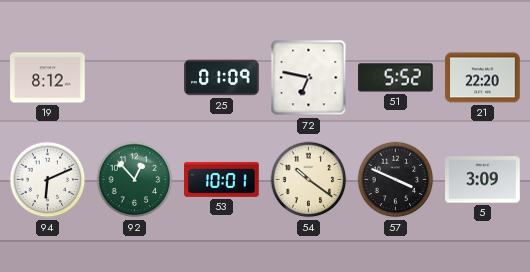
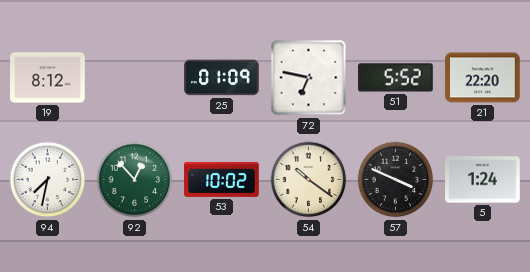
94: 6:11 -> 7:32
53: 10:01 -> 10:02
5: 3:09 -> 1:24
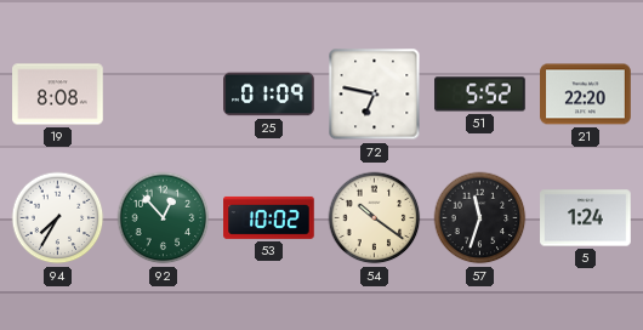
19: 8:12 -> 8:08
94: 7:32 -> 7:35
57: 3:49 -> 11:33
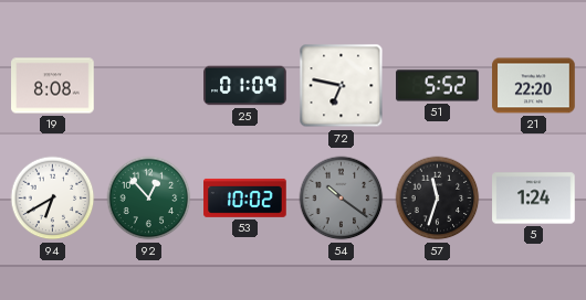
94: 7:35 -> 6:40
54 dial: cream -> grey
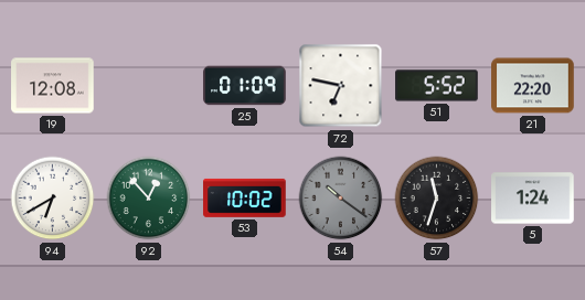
19: 8:08 -> 12:08
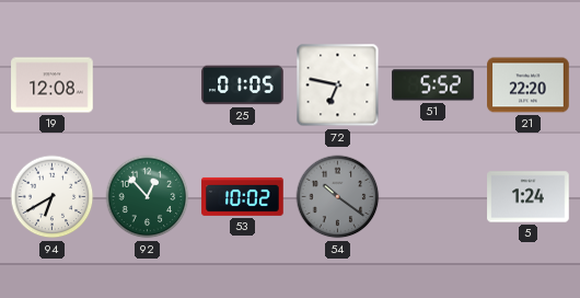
25: 01:09 -> 01:05
57: 11:33 -> none
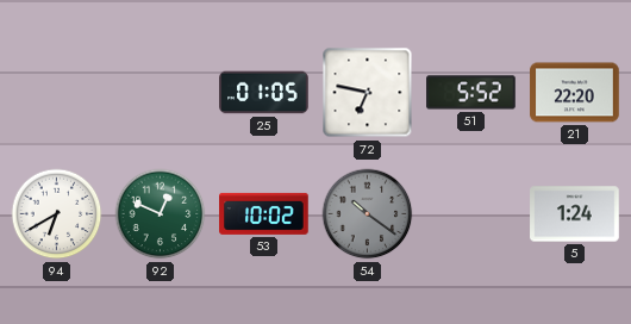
19: 12:08 -> none
92: 12:53 -> 12:49
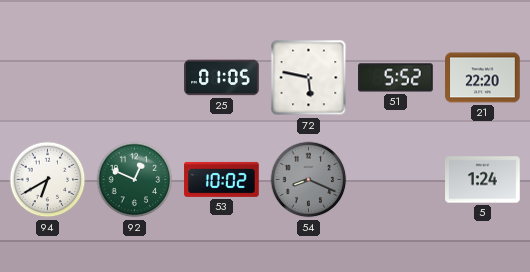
72: 6:47 -> 5:47
54: 10:21 -> 8:19
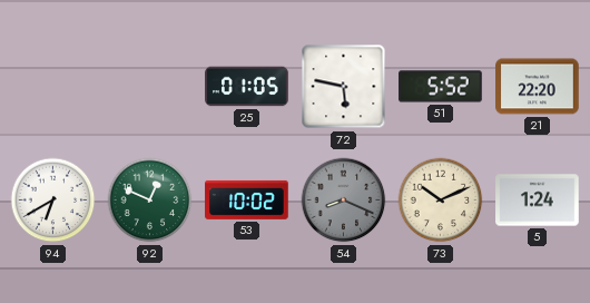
73: none -> 10:11
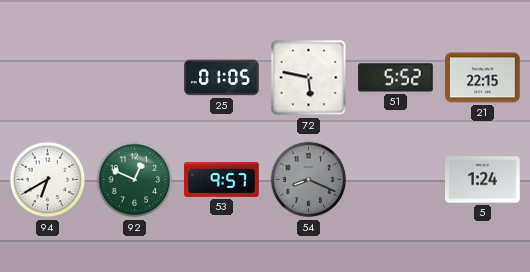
21: 22:20 -> 22:15
53: 10:02 -> 9:57
73: 10:11 -> none
